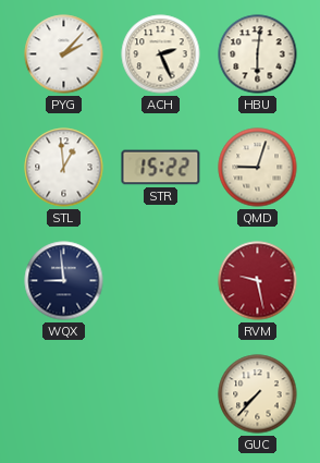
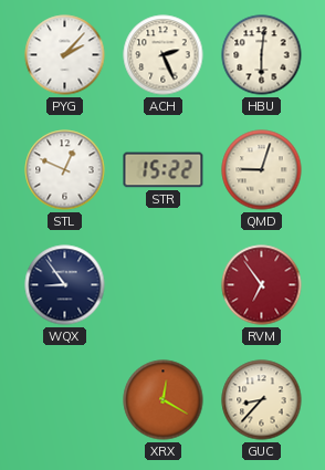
STL: 12:59 -> 12:49
WQX: 8:59 -> 8:54
RVM: 9:28 -> 6:54
XRX: none -> 12:20
GUC: 7:37 -> 8:37
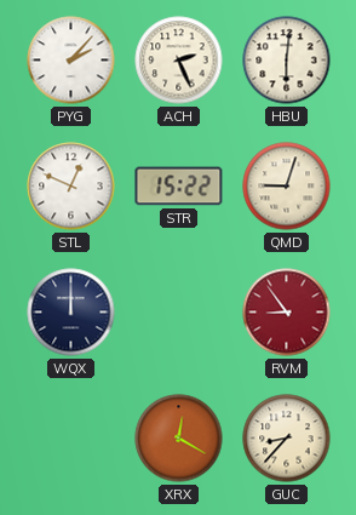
WQX: 8:54 -> 12:00
RVM: 6:54 -> 8:54
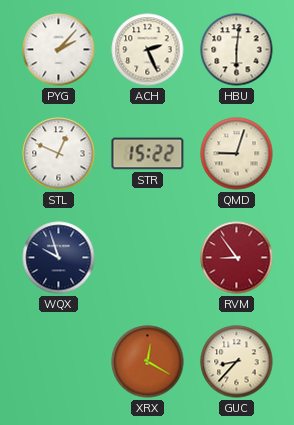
WQX: 12:00 -> 9:57
